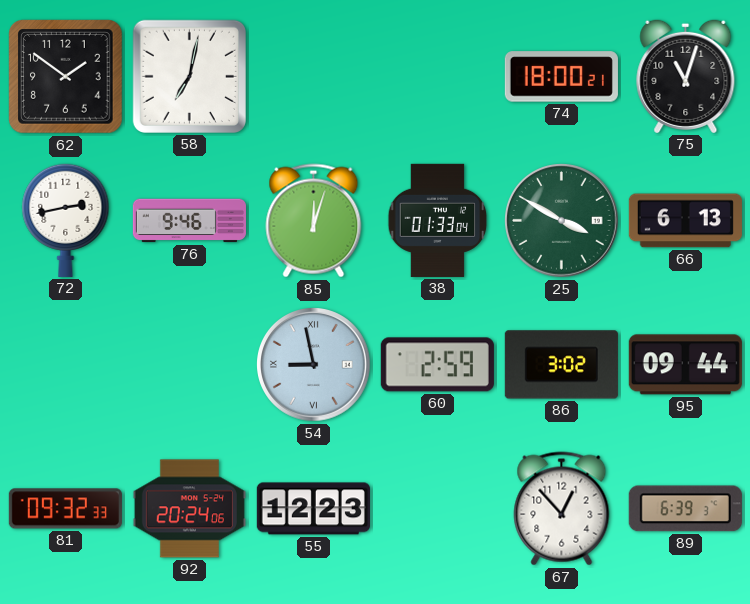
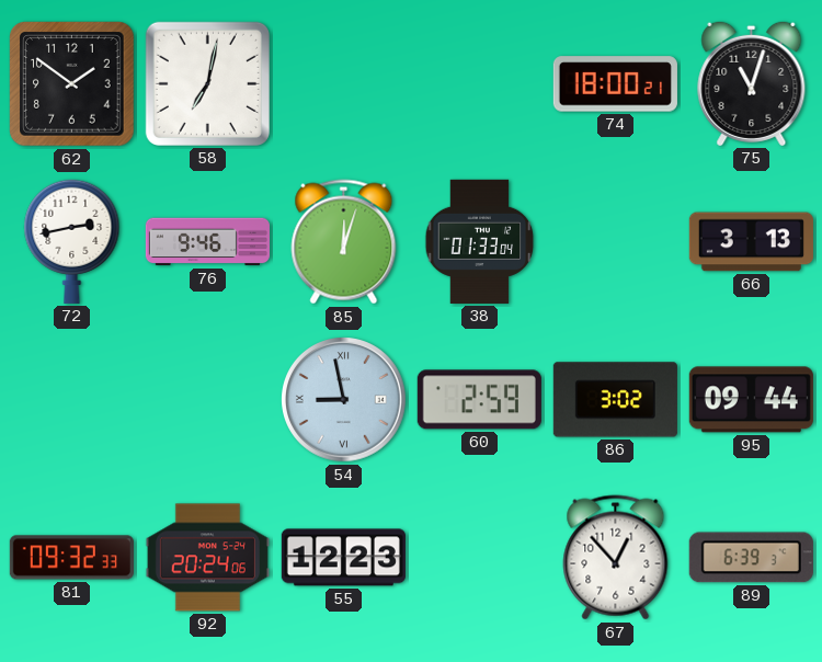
25: 3:50 -> none
66: 6:13 -> 3:13
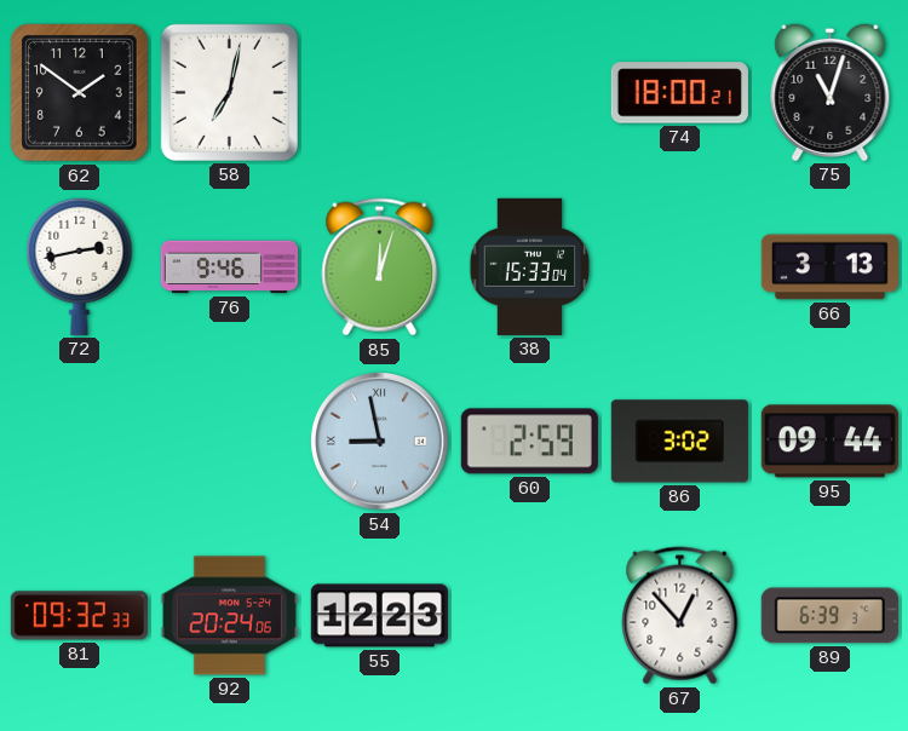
38: 01:33 -> 15:33
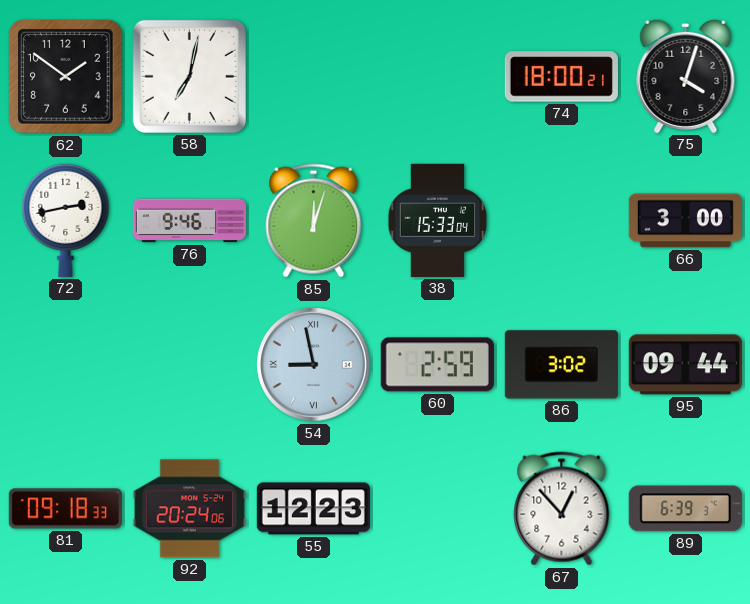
75: 11:03 -> 4:03
66: 3:13 -> 3:00
81: 09:32 -> 09:18
